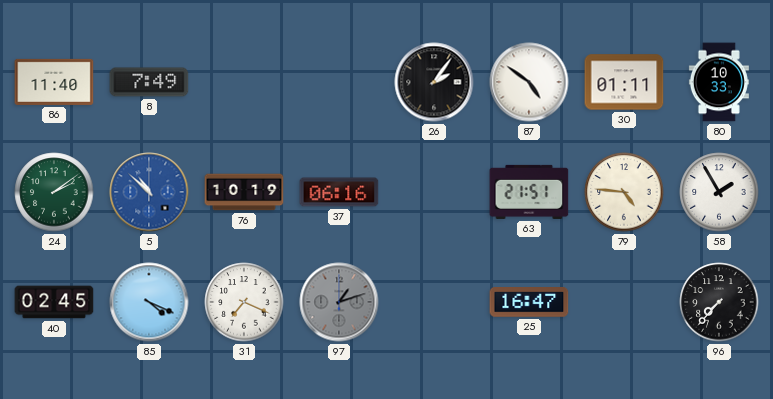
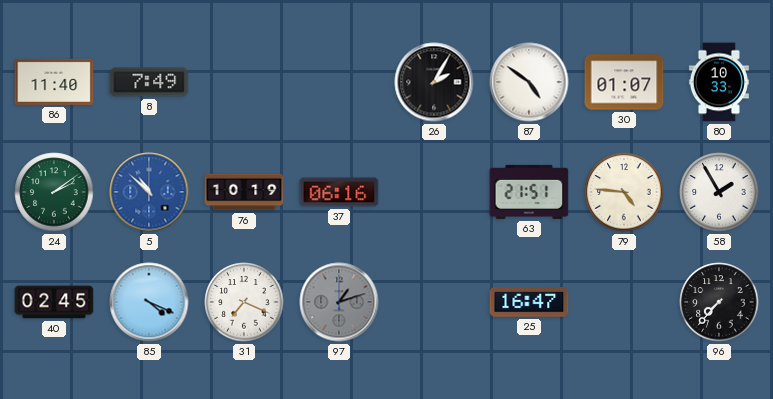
26: 2:06 -> 2:05
30: 01:11 -> 01:07
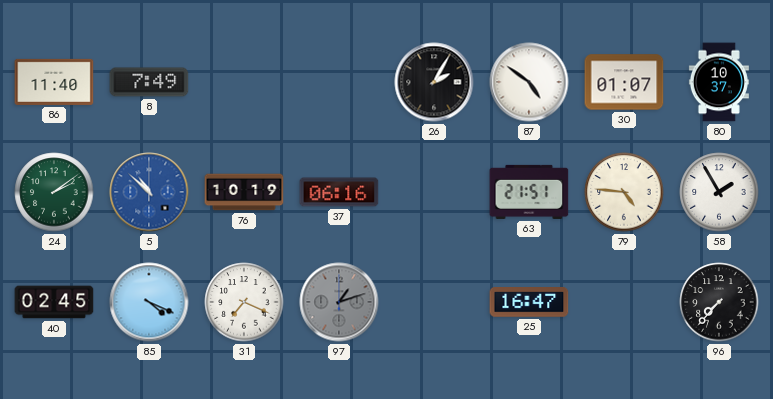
80: 10:33 -> 10:37
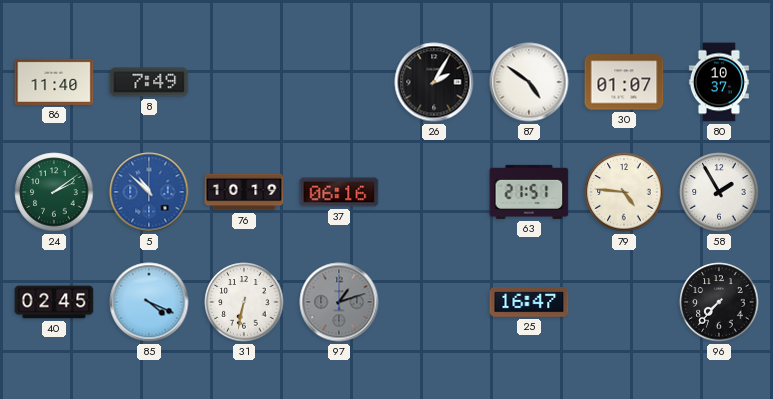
31: 7:19 -> 6:32
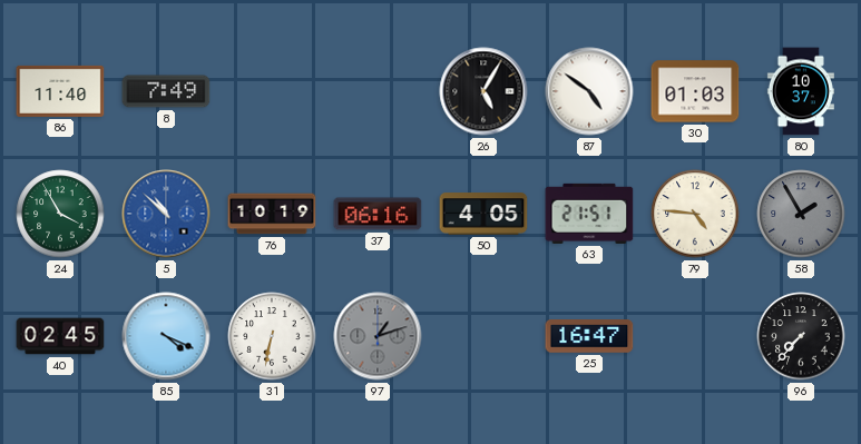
26: 2:05 -> 5:05
30: 01:07 -> 01:03
24: 2:09 -> 3:55
50: none -> 4:05
58 dial: white -> grey
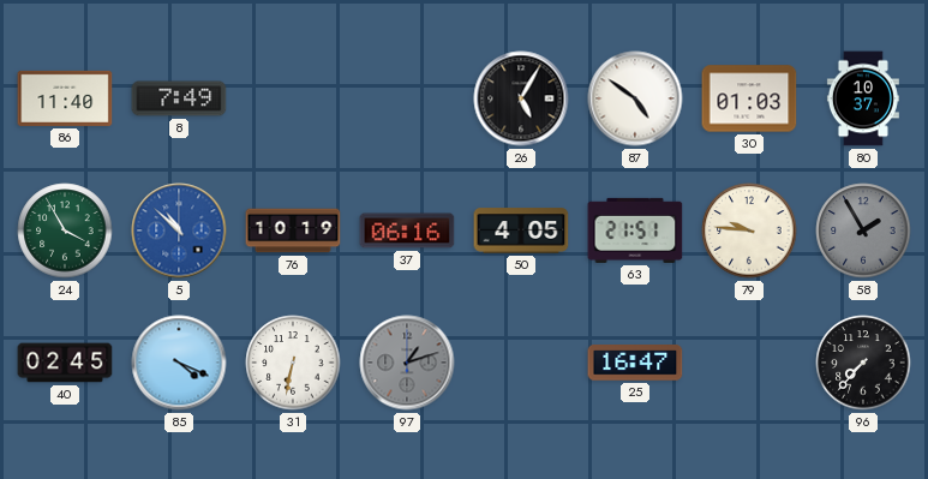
79: 4:46 -> 9:46
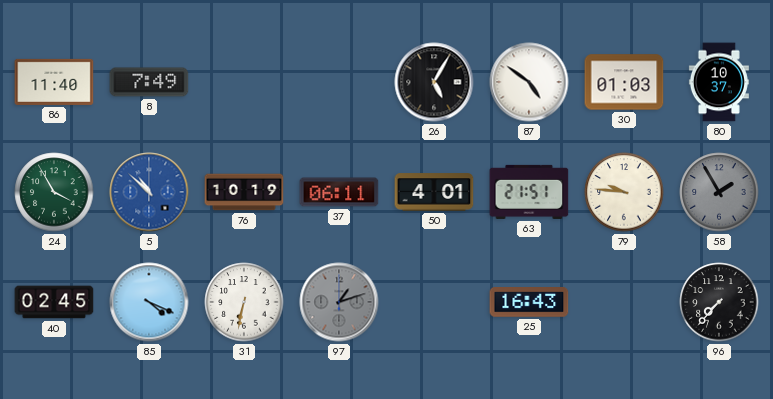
37: 06:16 -> 06:11
50: 4:05 -> 4:01
25: 16:47 -> 16:43
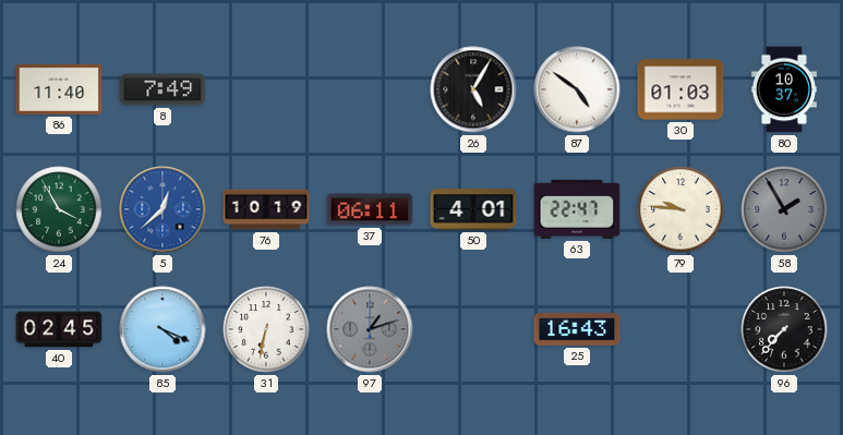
5: 10:52 -> 12:38
63: 21:51 -> 22:47
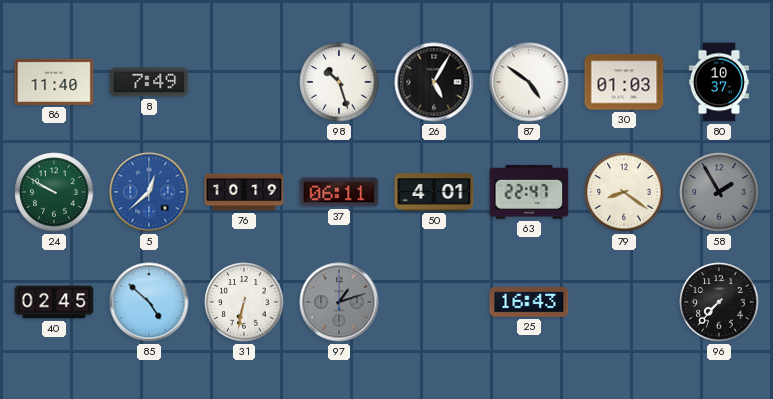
98: none -> 10:27
24: 3:55 -> 9:50
79: 9:46 -> 8:21
85: 4:19 -> 4:52
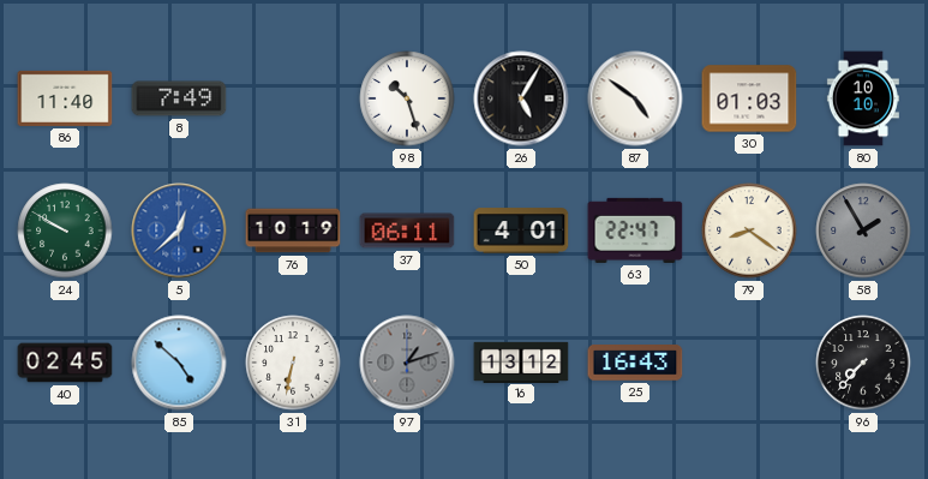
80: 10:37 -> 10:10
16: none -> 13:12
